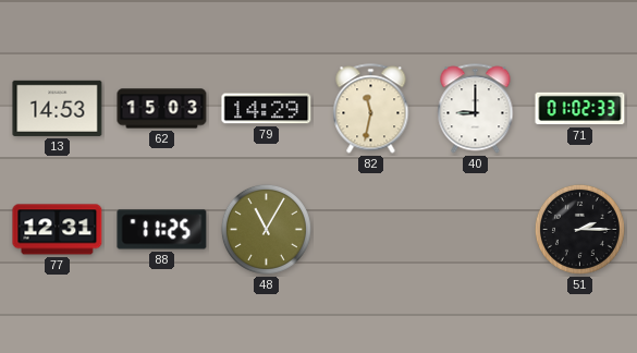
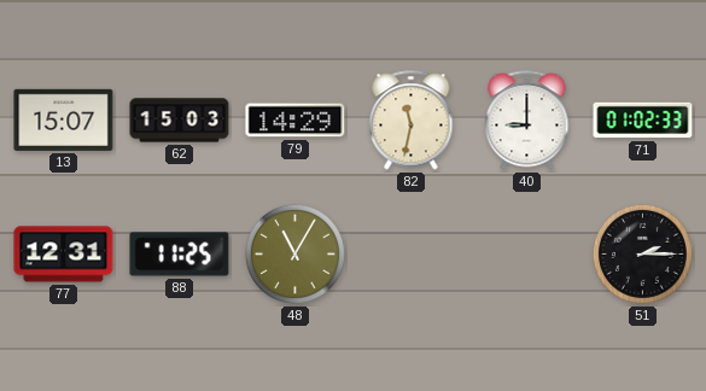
13: 14:53 -> 15:07
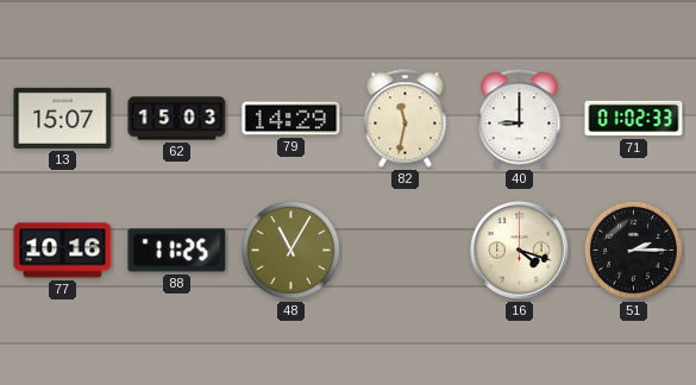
77: 12:31 -> 10:16
16: none -> 4:18
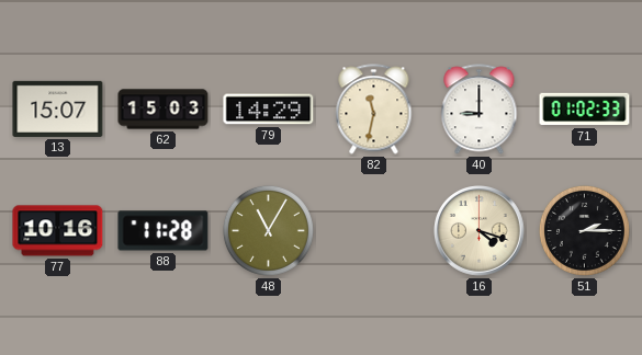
88: 11:25 -> 11:28
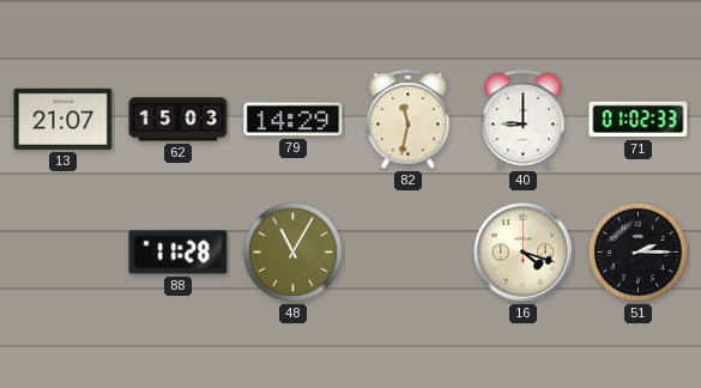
13: 15:07 -> 21:07
77: 10:16 -> none
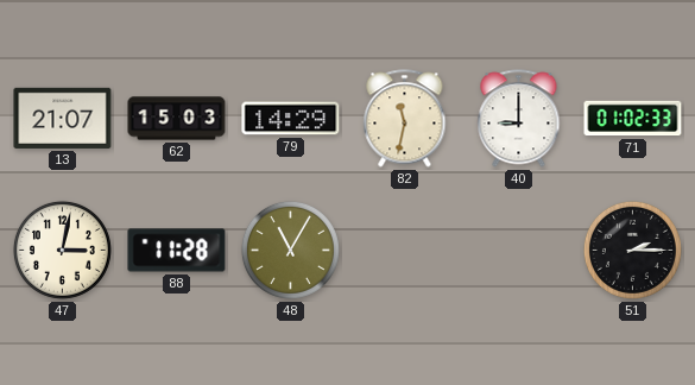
47: none -> 3:02
16: 4:18 -> none
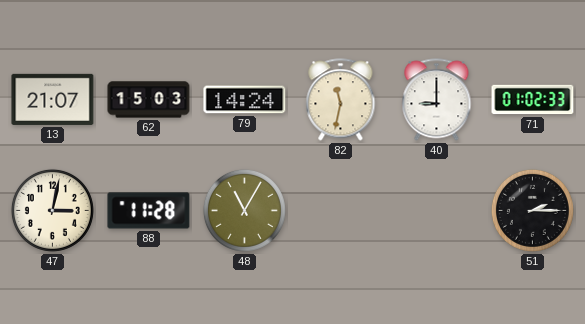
79: 14:29 -> 14:24
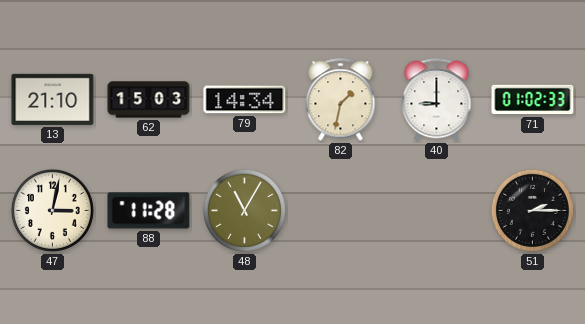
13: 21:07 -> 21:10
79: 14:24 -> 14:34
82: 11:32 -> 1:32
